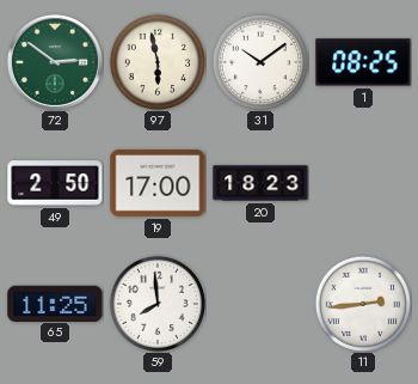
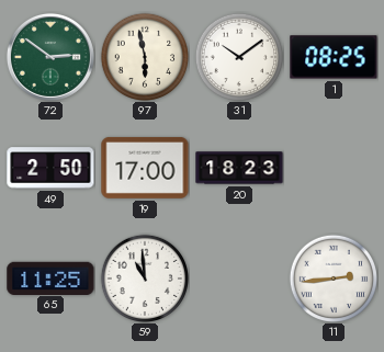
59: 7:59 -> 10:59
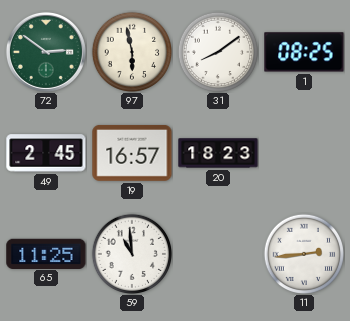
31: 10:09 -> 8:09
49: 2:50 -> 2:45
19: 17:00 -> 16:57
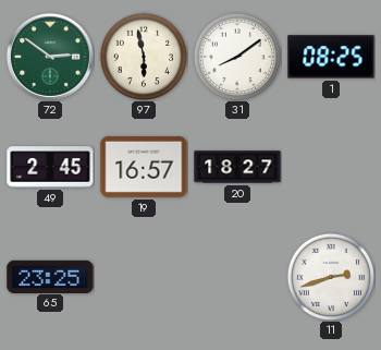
20: 18:23 -> 18:27
65: 11:25 -> 23:25
59: 10:59 -> none
11: 2:44 -> 2:42
